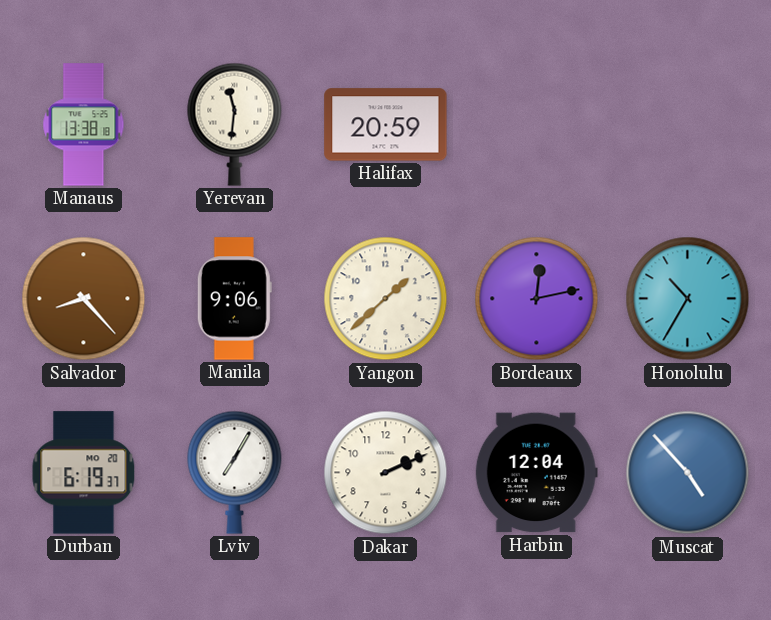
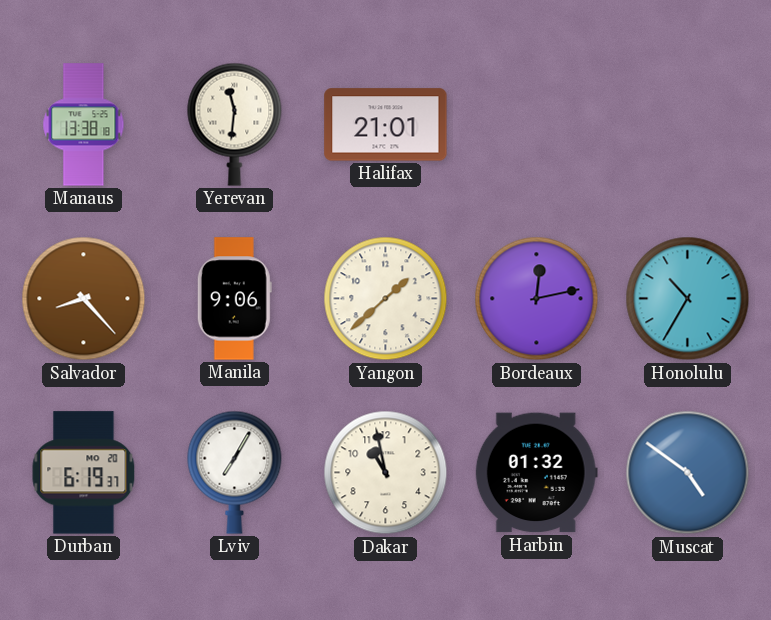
Halifax: 20:59 -> 21:01
Dakar: 2:11 -> 10:58
Harbin: 12:04 -> 01:32
Muscat: 4:53 -> 4:51
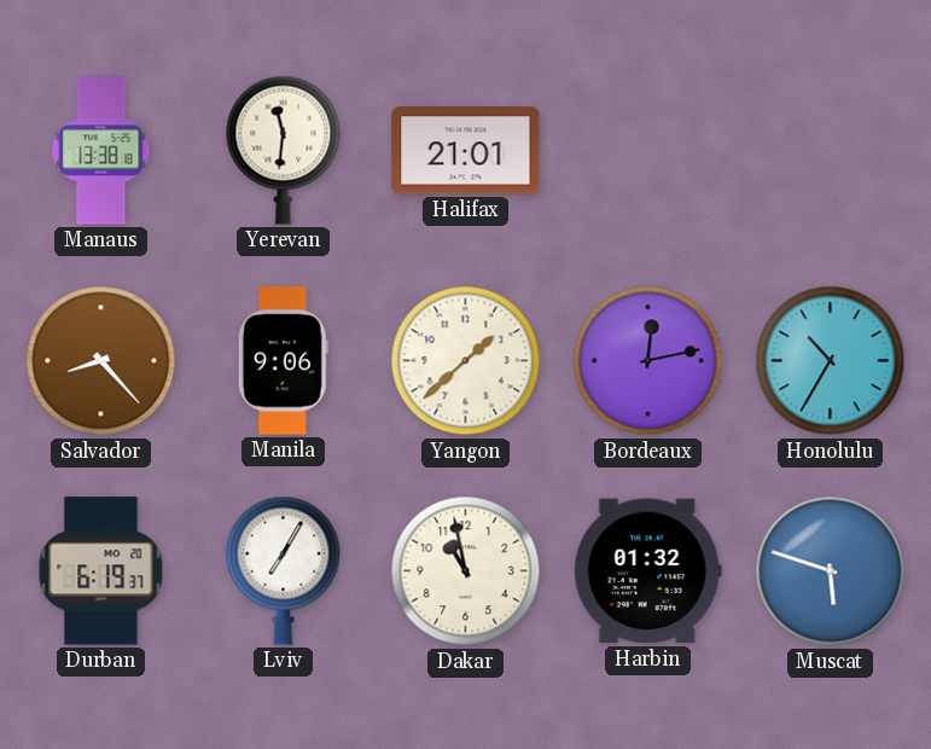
Muscat: 4:51 -> 5:48
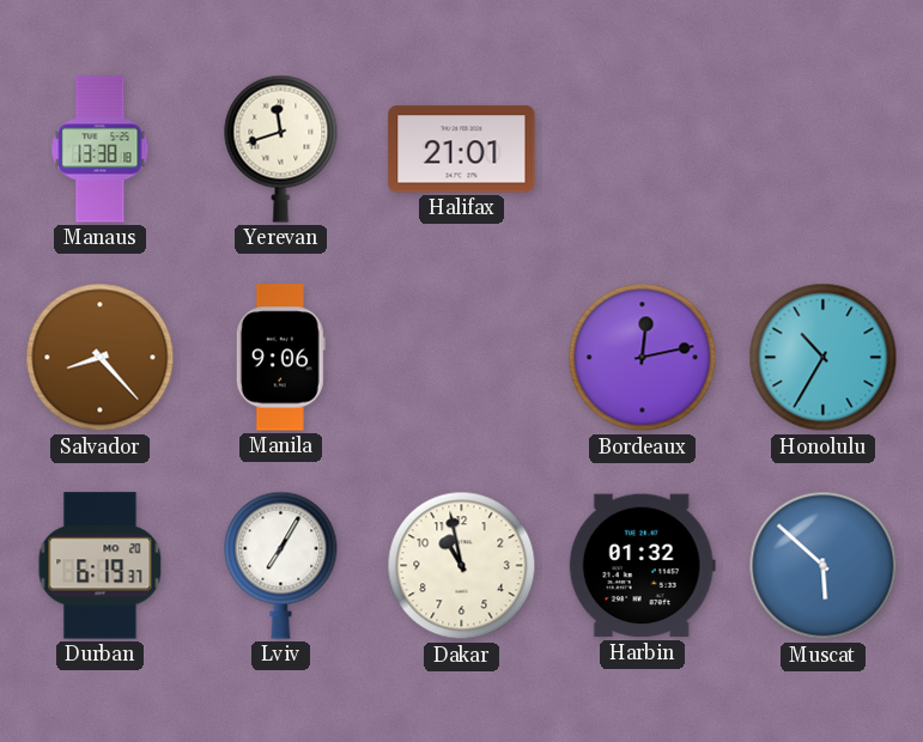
Yerevan: 11:31 -> 11:42
Yangon: 1:38 -> none
Muscat: 5:48 -> 5:52
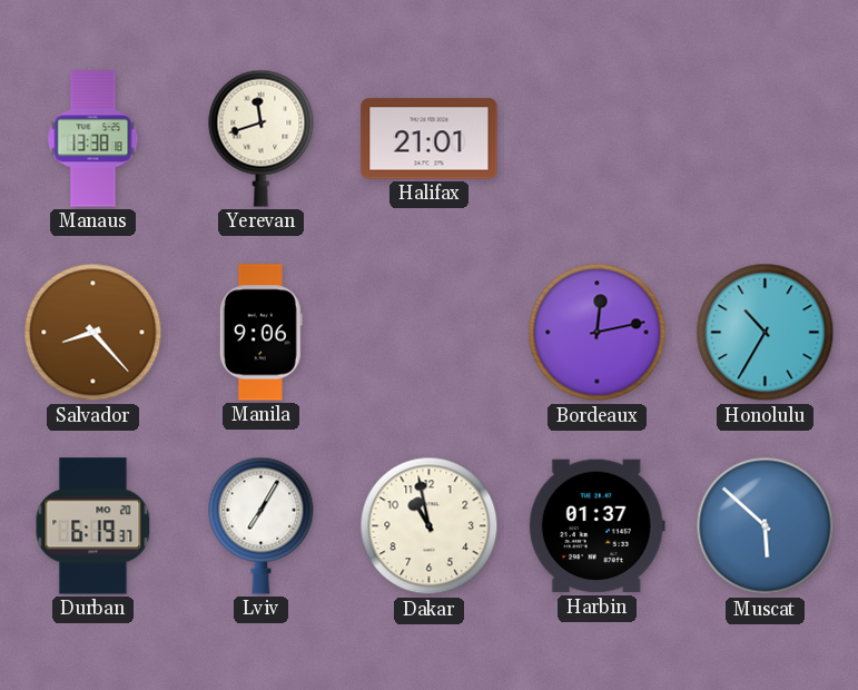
Harbin: 01:32 -> 01:37
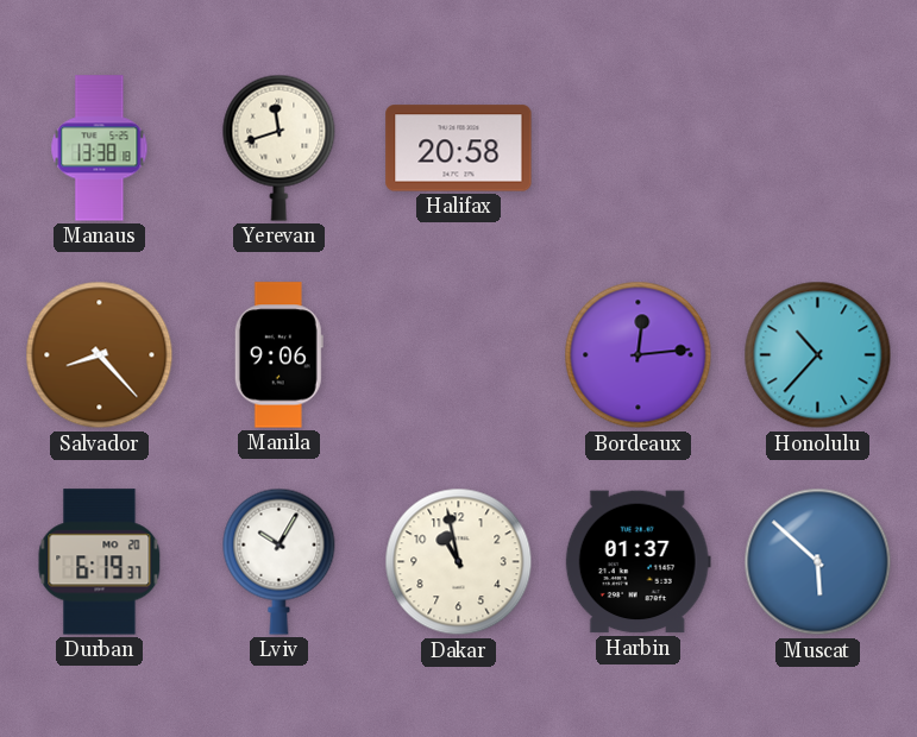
Halifax: 21:01 -> 20:58
Bordeaux: 12:13 -> 12:14
Honolulu: 10:35 -> 10:37
Lviv: 7:05 -> 10:05
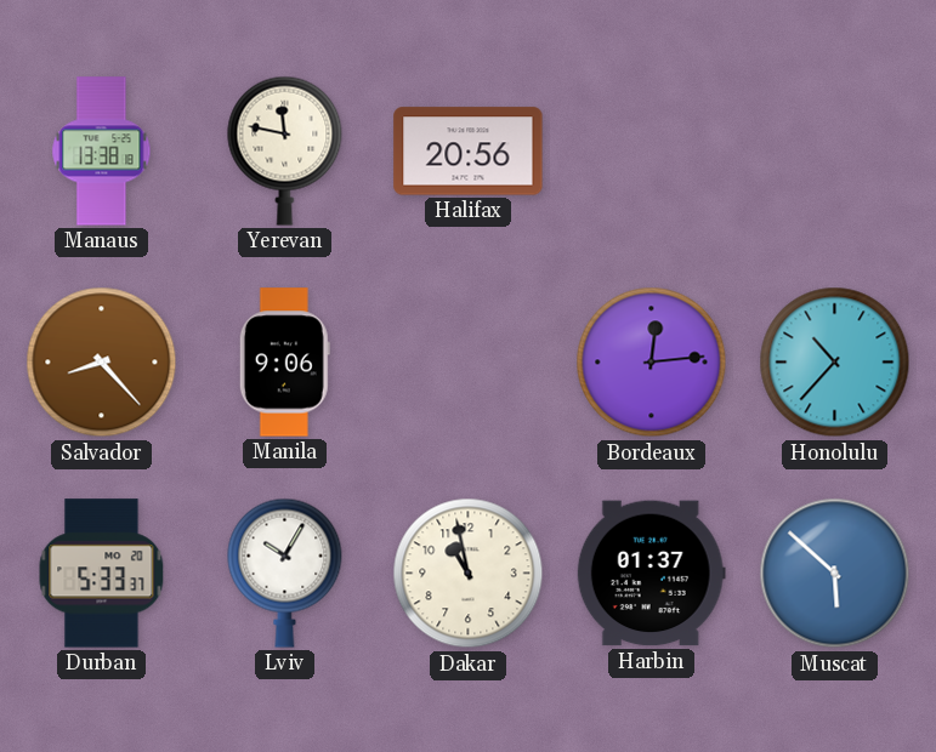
Yerevan: 11:42 -> 11:47
Halifax: 20:58 -> 20:56
Durban: 6:19 -> 5:33
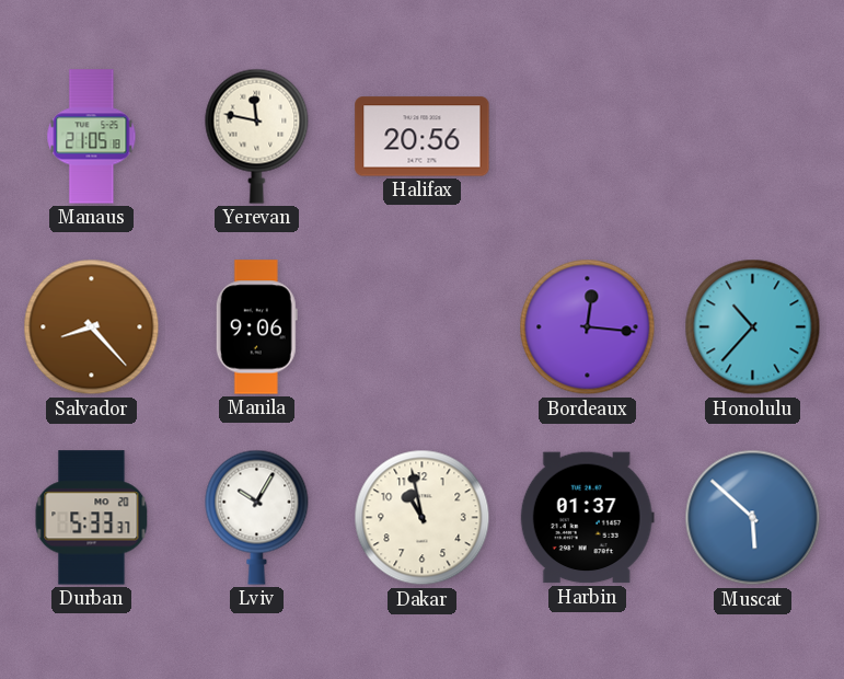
Manaus: 13:38 -> 21:05
Bordeaux: 12:14 -> 12:16
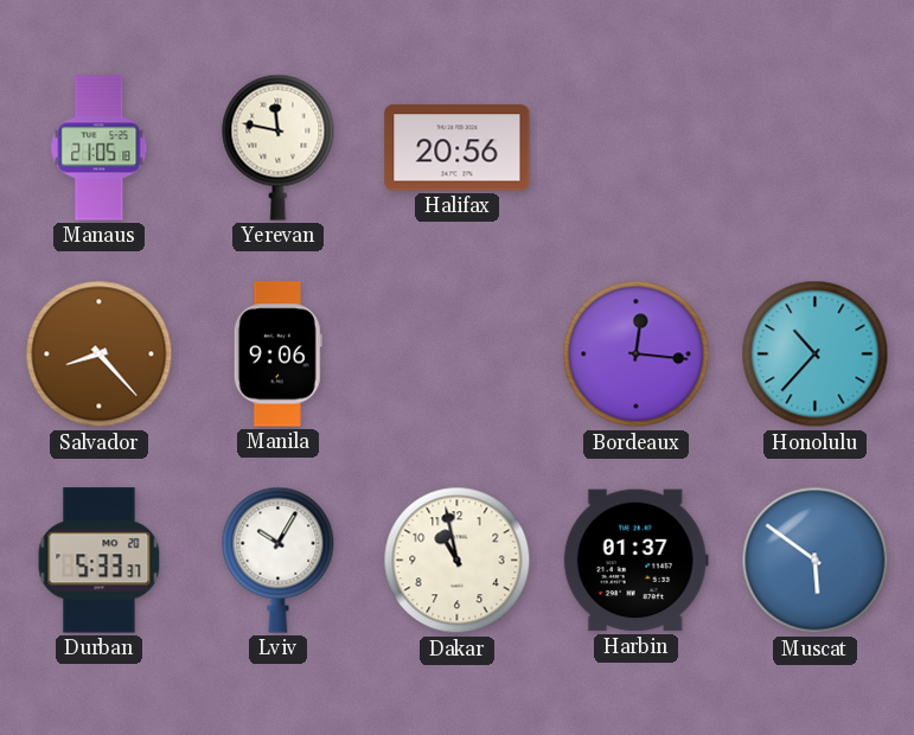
Muscat: 5:52 -> 5:51
